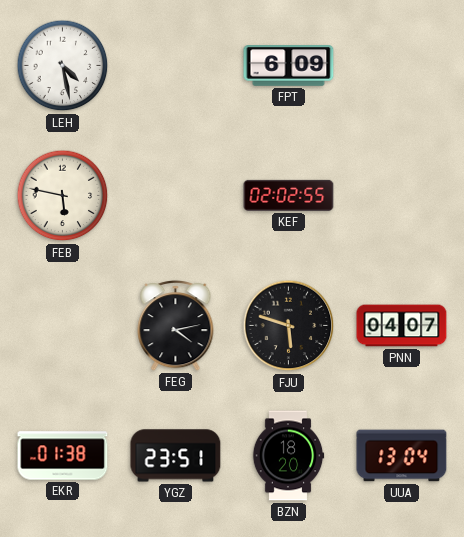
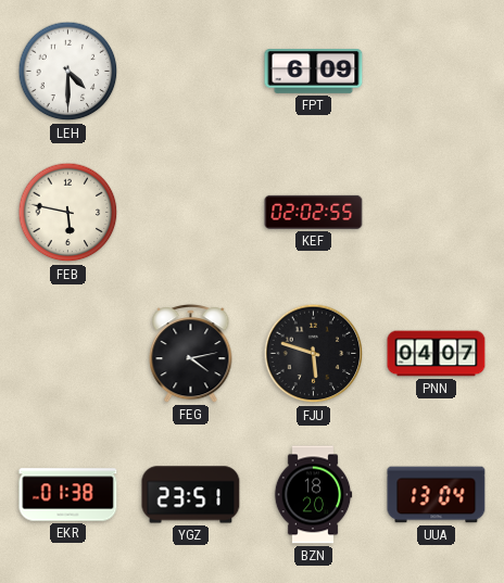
LEH: 4:28 -> 4:30
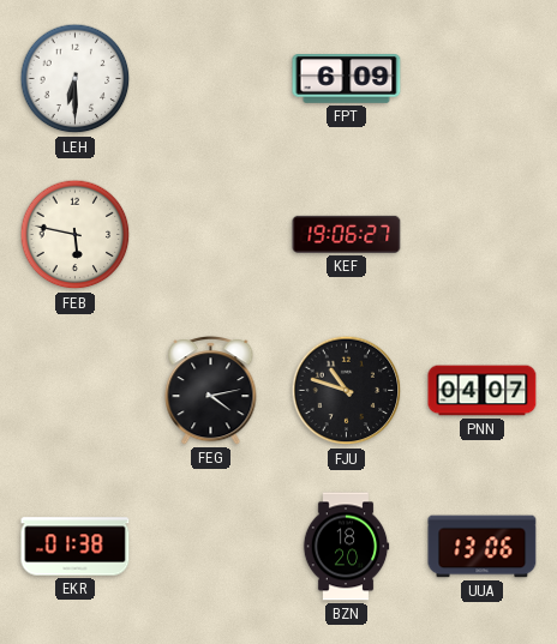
LEH: 4:30 -> 6:30
KEF: 02:02 -> 19:06
FJU: 5:48 -> 10:48
YGZ: 23:51 -> none
UUA: 13:04 -> 13:06
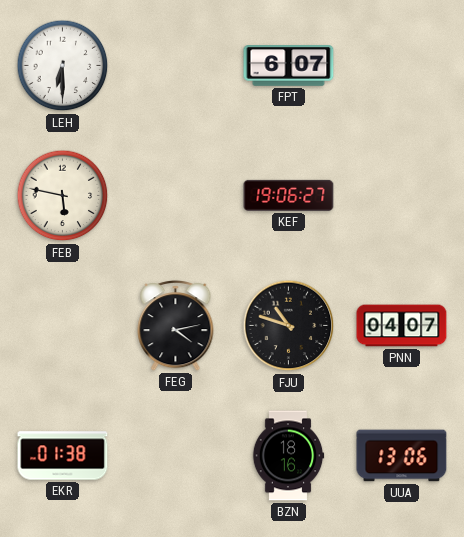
FPT: 6:09 -> 6:07
BZN: 18:20 -> 18:16
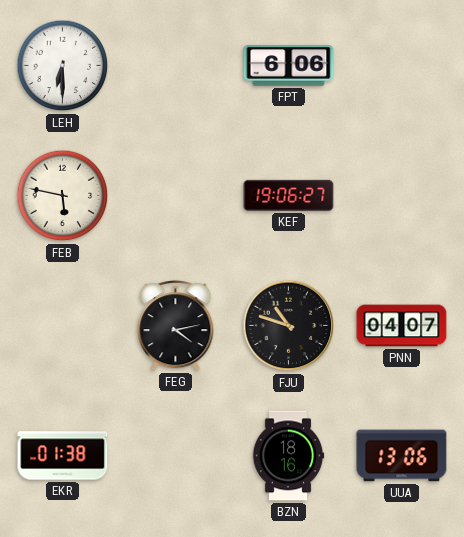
FPT: 6:07 -> 6:06
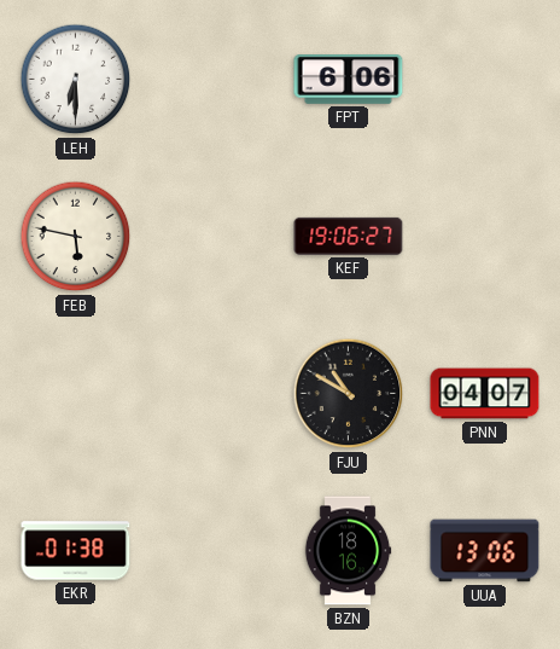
FEG: 4:13 -> none
FJU: 10:48 -> 10:50
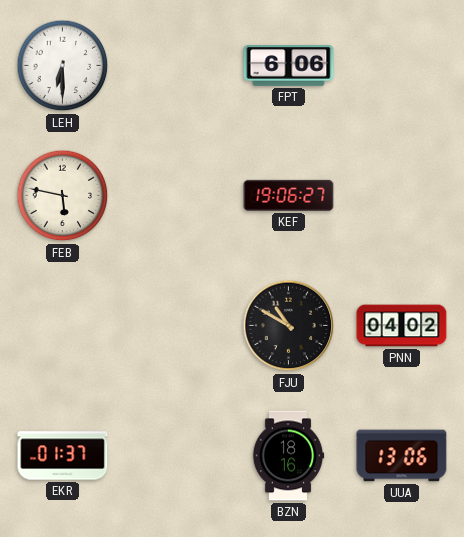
PNN: 04:07 -> 04:02
EKR: 01:38 -> 01:37
